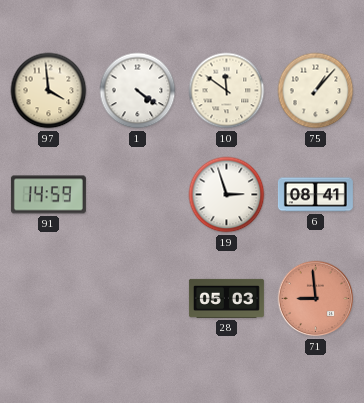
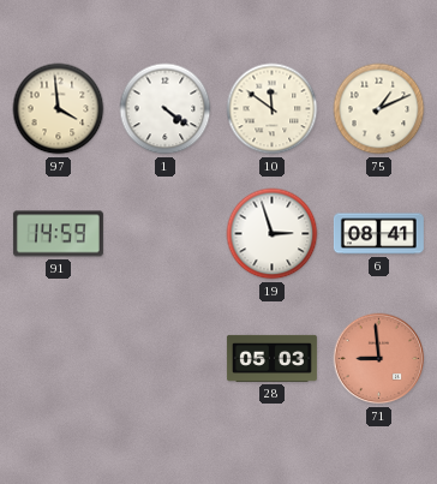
75: 1:07 -> 1:11
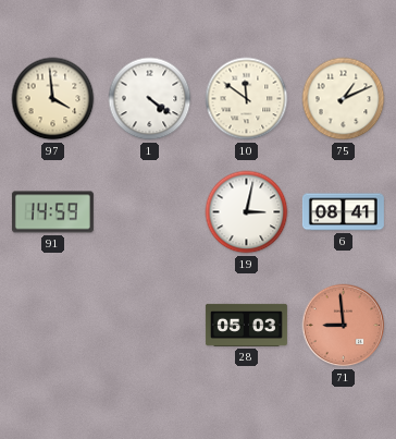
19: 2:57 -> 3:02
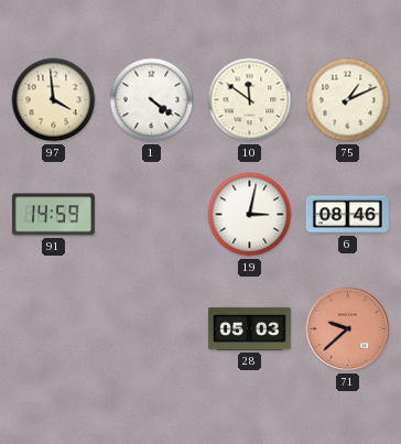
6: 08:41 -> 08:46
71: 8:59 -> 9:38
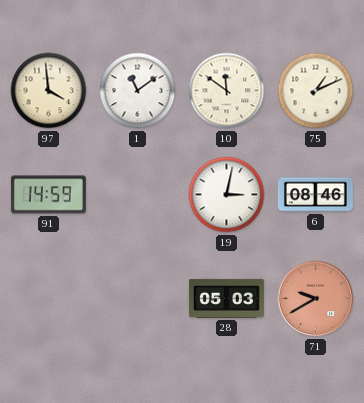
1: 4:21 -> 11:09
71: 9:38 -> 9:40
